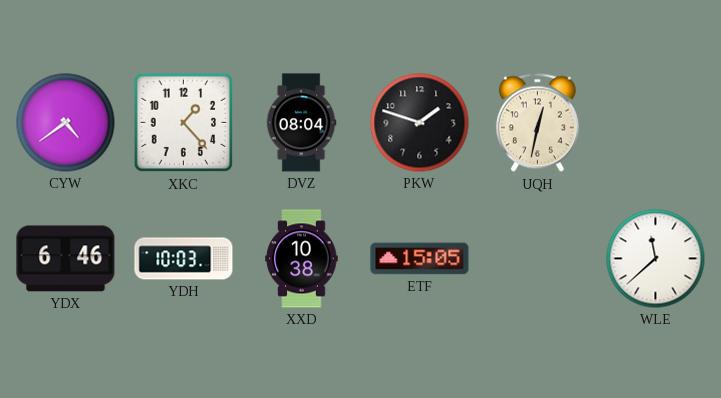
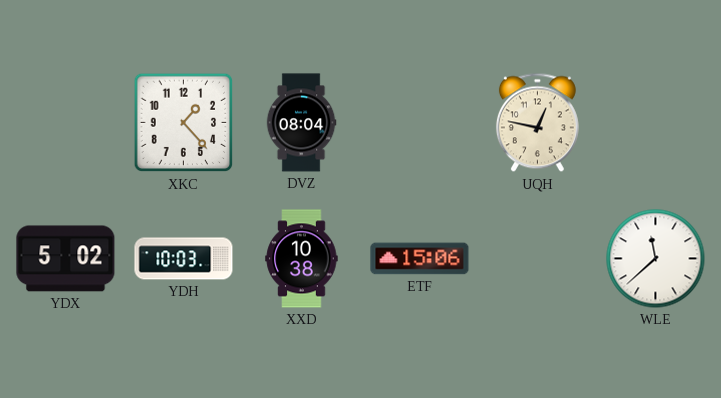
CYW: 4:39 -> none
PKW: 1:48 -> none
UQH: 12:32 -> 12:47
YDX: 6:46 -> 5:02
ETF: 15:05 -> 15:06
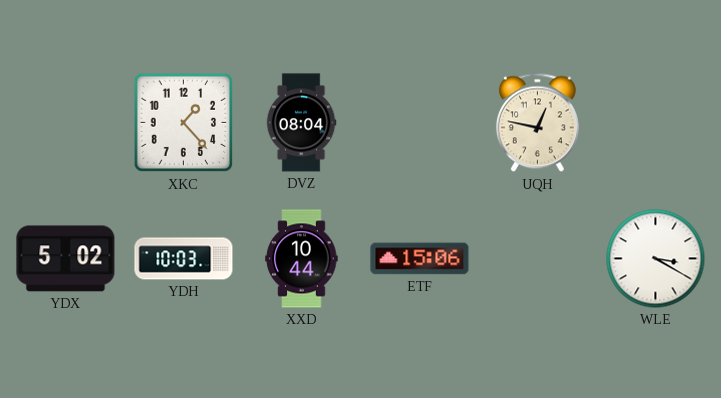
XXD: 10:38 -> 10:44
WLE: 11:38 -> 3:20
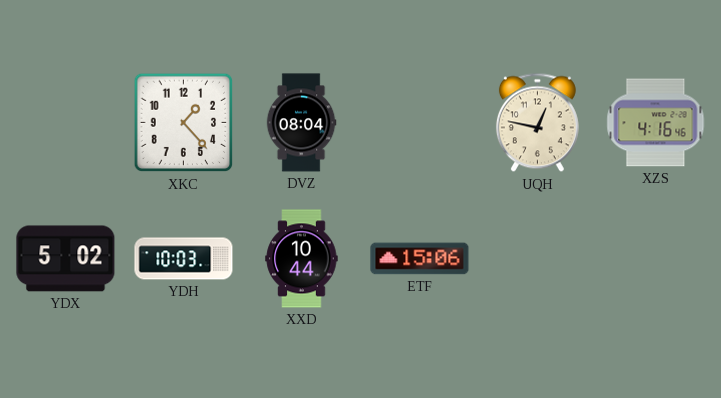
XZS: none -> 4:16
WLE: 3:20 -> none
